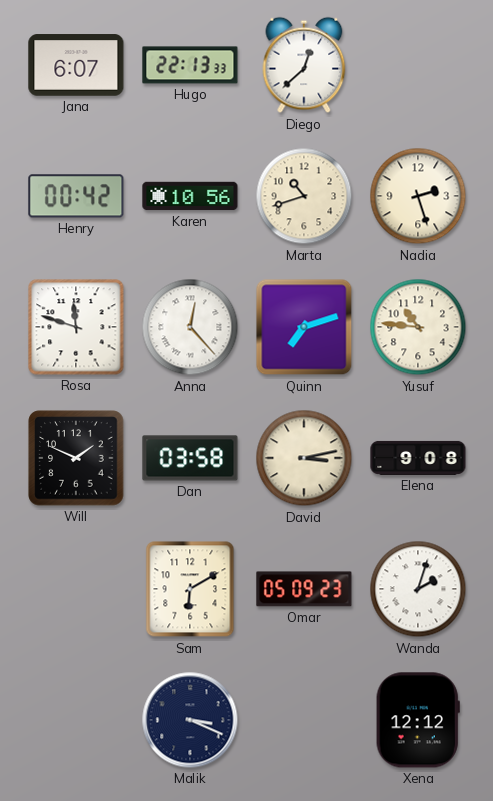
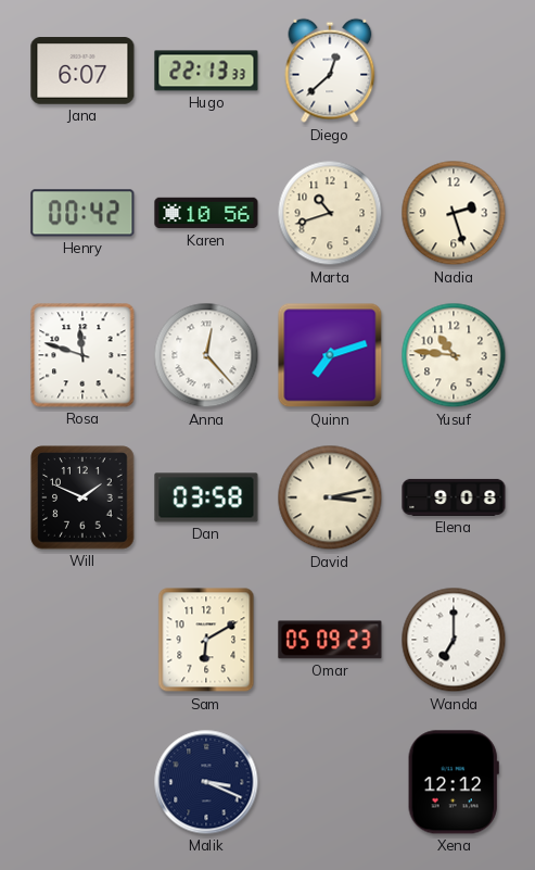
Wanda: 2:03 -> 7:00
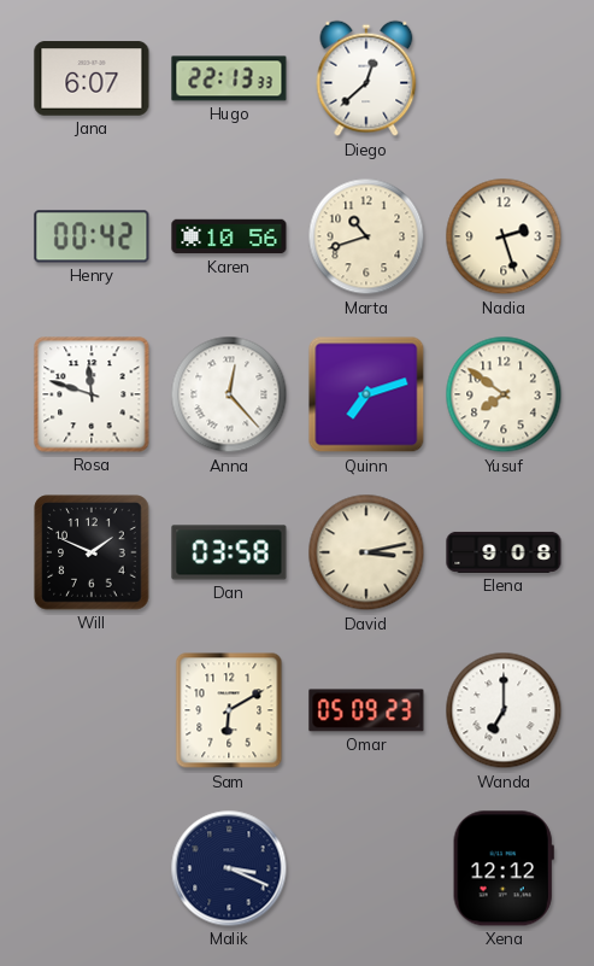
Yusuf: 10:46 -> 7:51
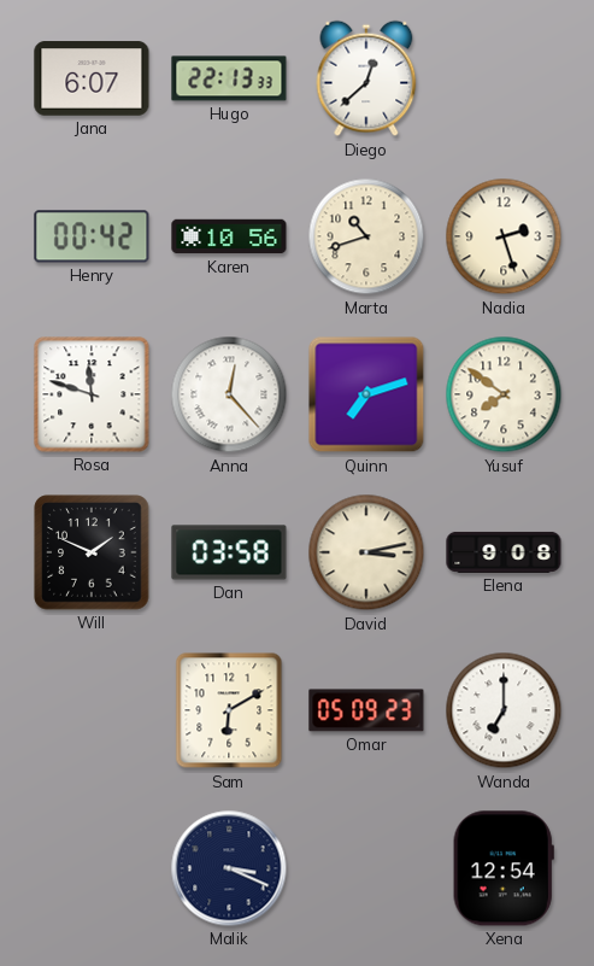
Xena: 12:12 -> 12:54
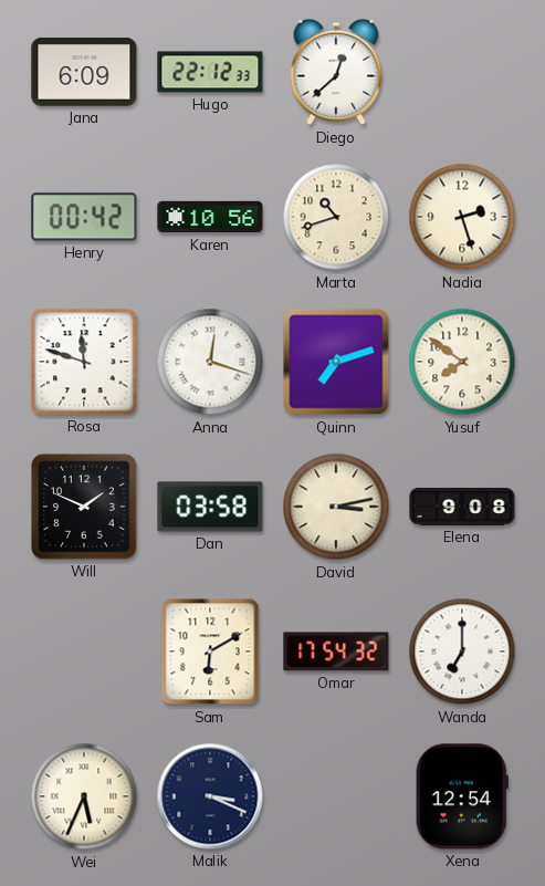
Jana: 6:07 -> 6:09
Hugo: 22:13 -> 22:12
Anna: 12:23 -> 12:18
Omar: 05:09 -> 17:54
Wei: none -> 5:34
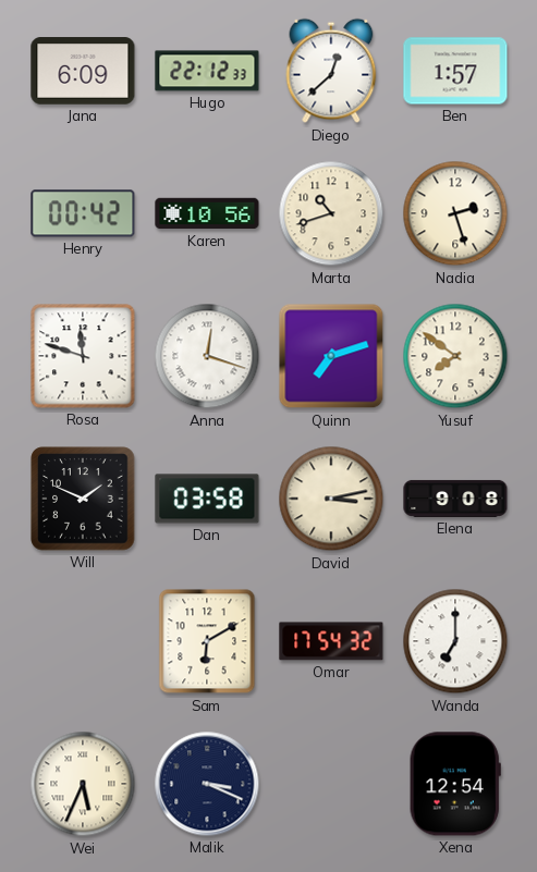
Ben: none -> 1:57
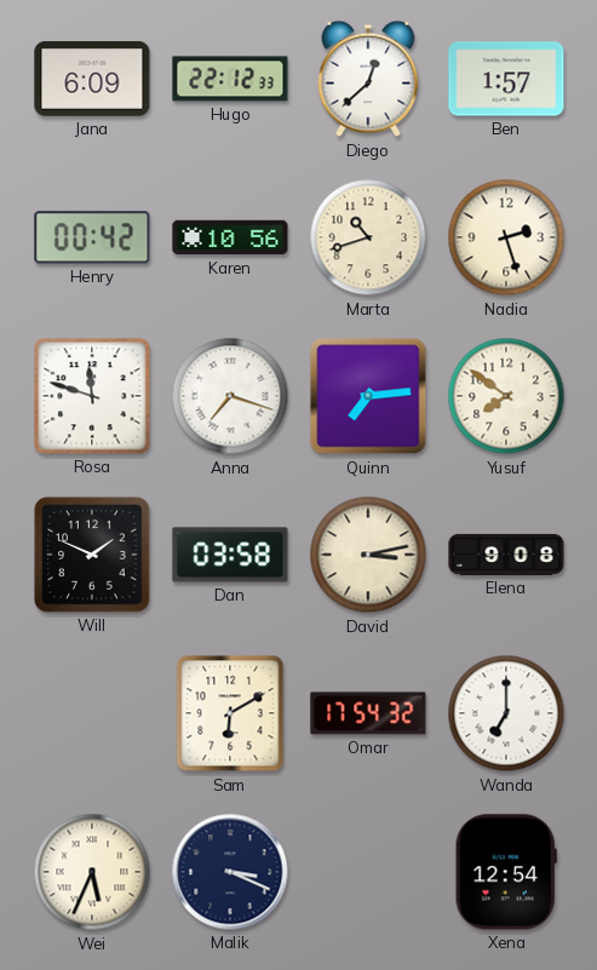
Anna: 12:18 -> 7:18
Quinn: 7:12 -> 7:14
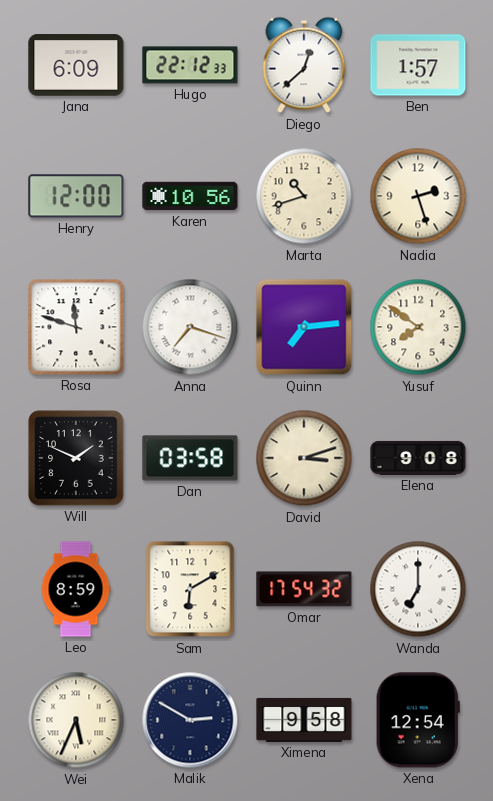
Henry: 00:42 -> 12:00
David: 3:13 -> 3:12
Leo: none -> 8:59
Malik: 3:19 -> 2:50
Ximena: none -> 9:58
